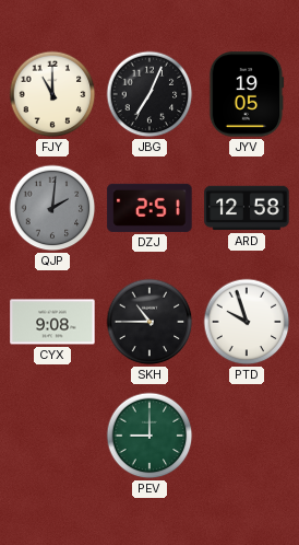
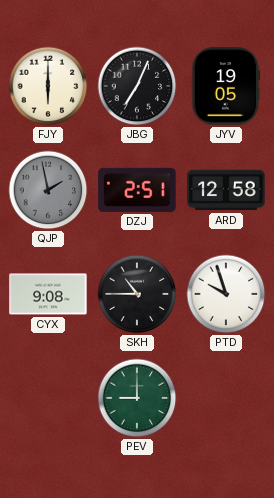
FJY: 11:00 -> 6:00
QJP: 2:01 -> 1:58
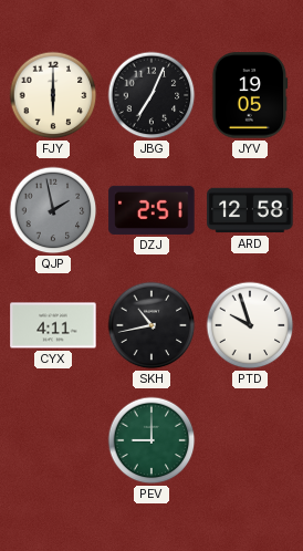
CYX: 9:08 -> 4:11
SKH: 10:45 -> 10:43
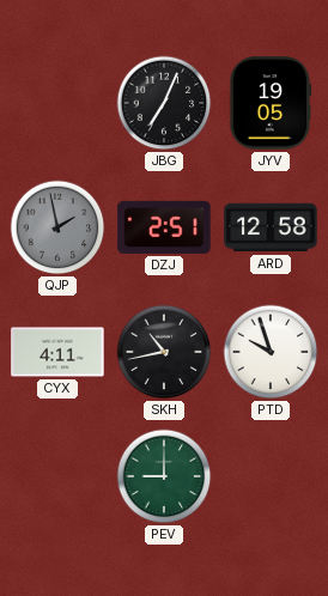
FJY: 6:00 -> none
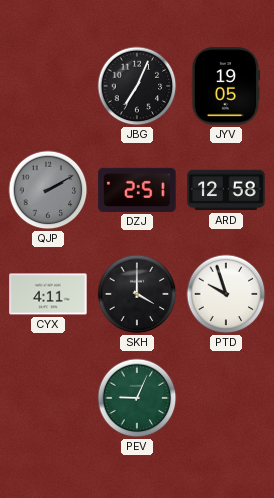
QJP: 1:58 -> 2:10
SKH: 10:43 -> 4:00
PEV: 9:00 -> 9:04
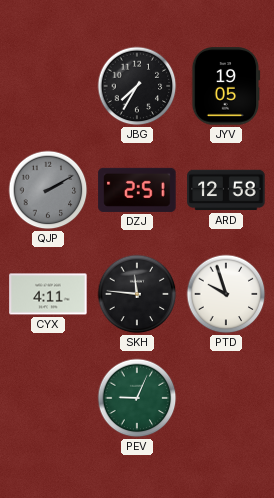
JBG: 7:04 -> 7:35
SKH: 4:00 -> 11:46
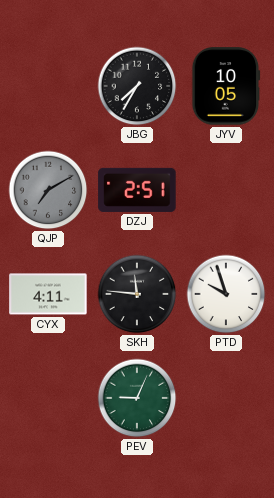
JYV: 19:05 -> 10:05
QJP: 2:10 -> 7:10
ARD: 12:58 -> none
